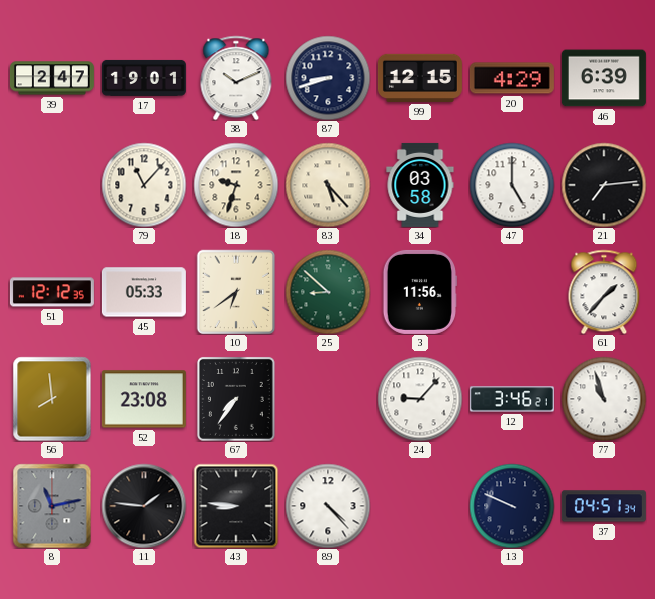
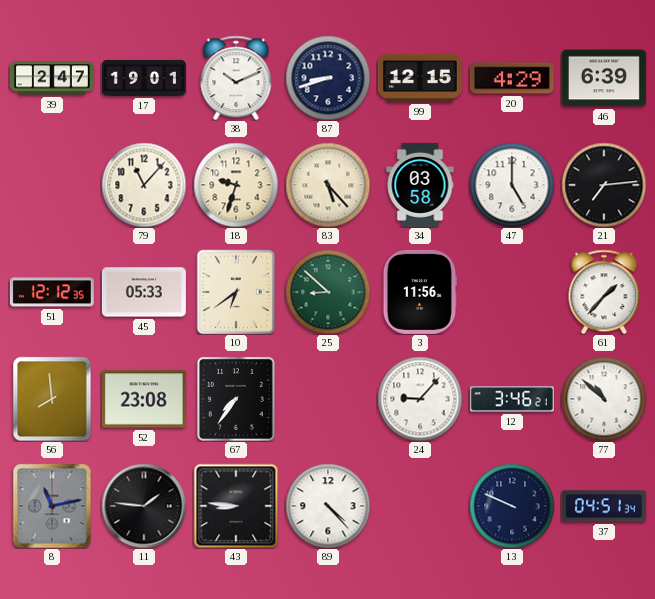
77: 10:57 -> 10:52
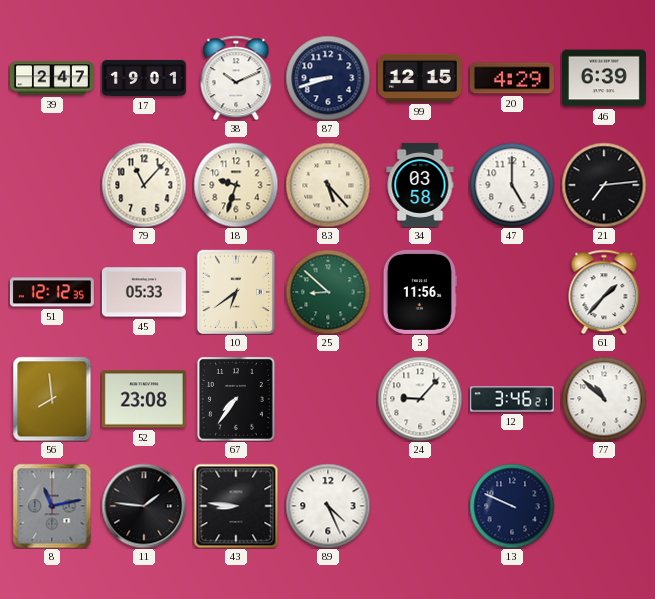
89: 4:23 -> 4:26
37: 04:51 -> none
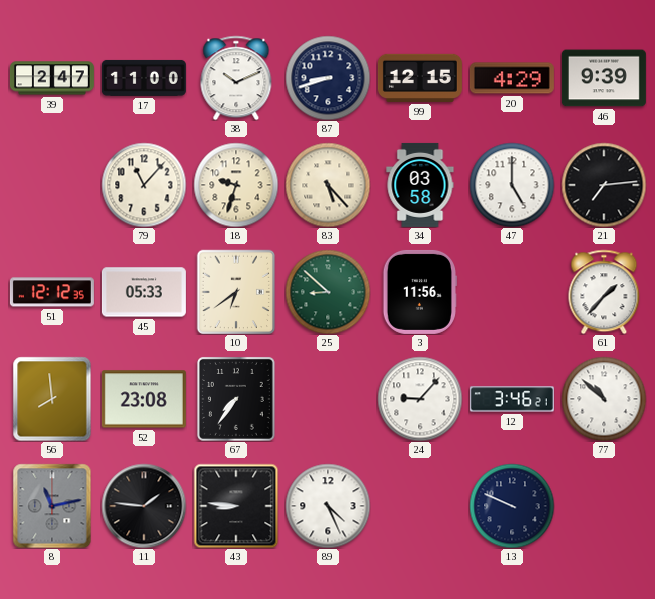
17: 19:01 -> 11:00
46: 6:39 -> 9:39
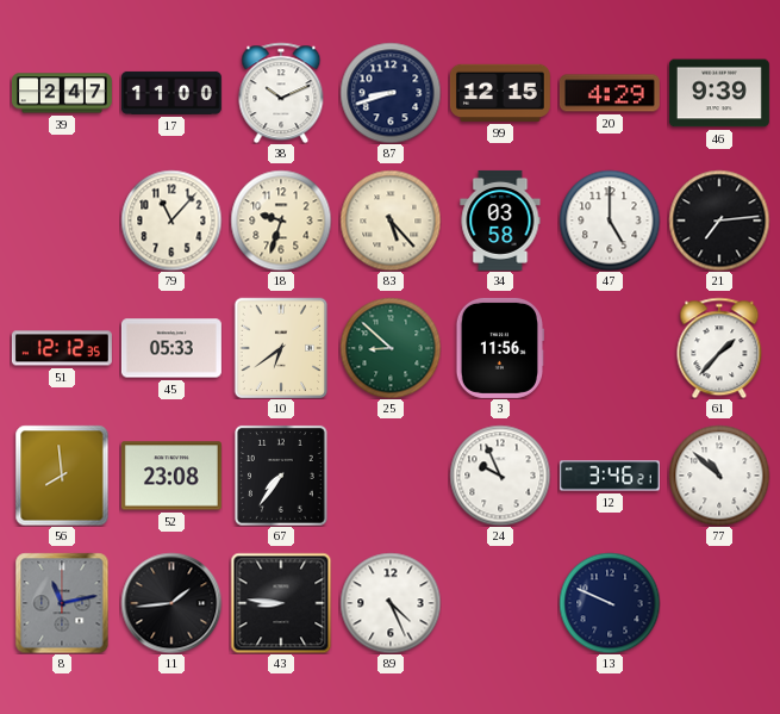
24: 9:07 -> 9:56
11: 1:46 -> 1:44
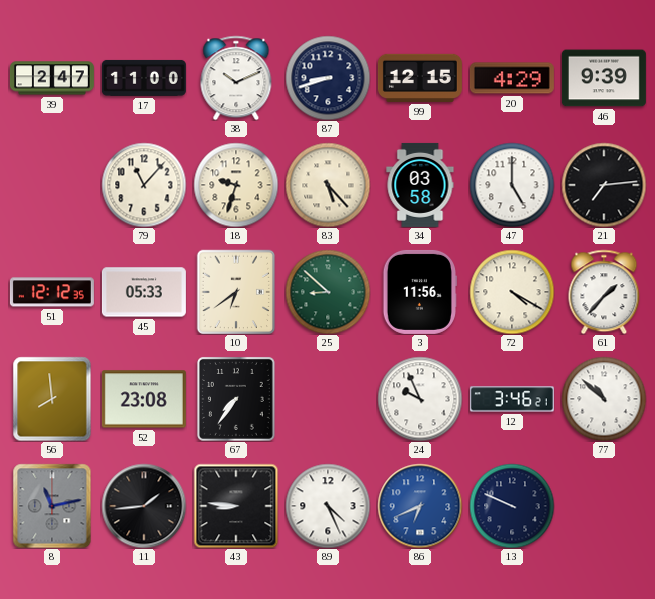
72: none -> 4:20
86: none -> 6:41
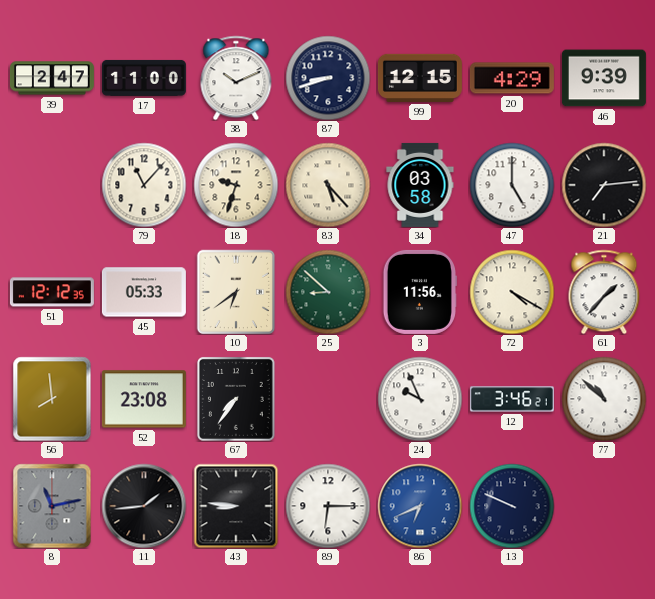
89: 4:26 -> 6:15
